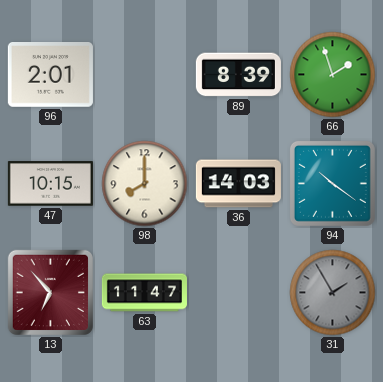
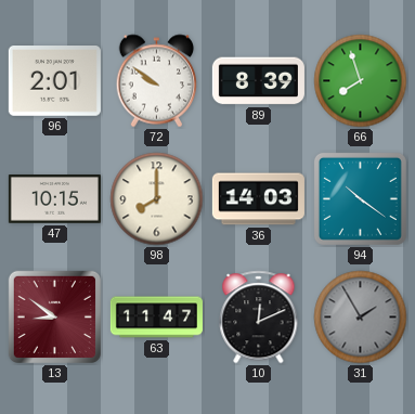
72: none -> 9:51
66: 1:57 -> 7:57
13: 6:53 -> 8:51
10: none -> 12:11
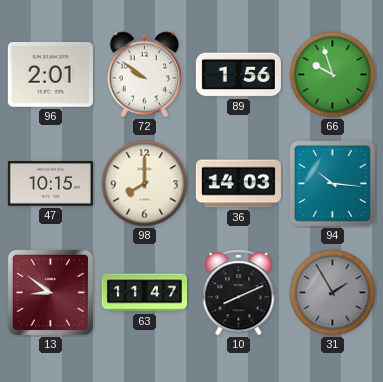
89: 8:39 -> 1:56
66: 7:57 -> 9:57
94: 10:21 -> 10:16
10: 12:11 -> 8:11
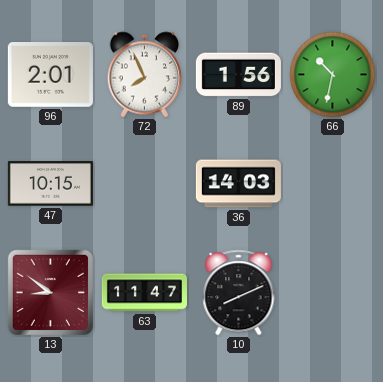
72: 9:51 -> 7:56
66: 9:57 -> 10:32
98: 8:00 -> none
94: 10:16 -> none
31: 1:55 -> none
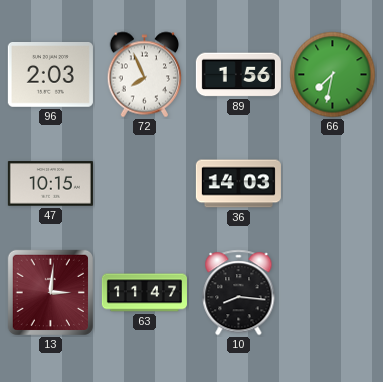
96: 2:01 -> 2:03
66: 10:32 -> 7:32
13: 8:51 -> 3:01
10: 8:11 -> 8:16
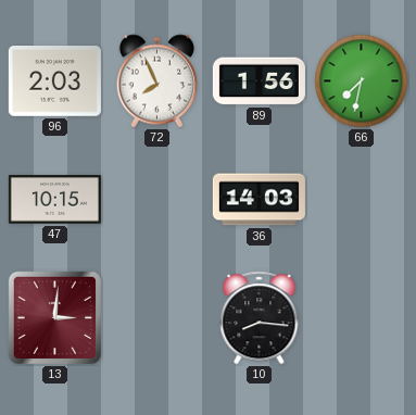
63: 11:47 -> none
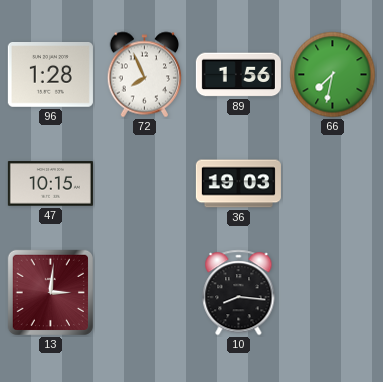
96: 2:03 -> 1:28
36: 14:03 -> 19:03
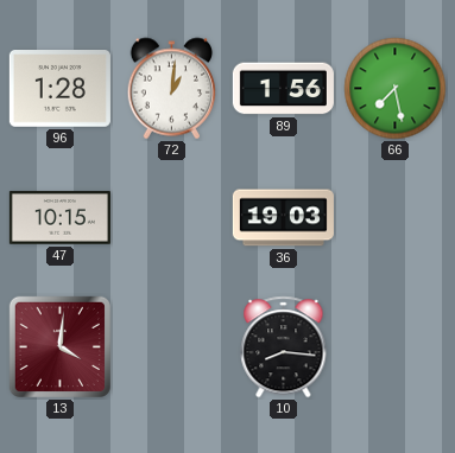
72: 7:56 -> 1:01
66: 7:32 -> 7:28
13: 3:01 -> 4:01
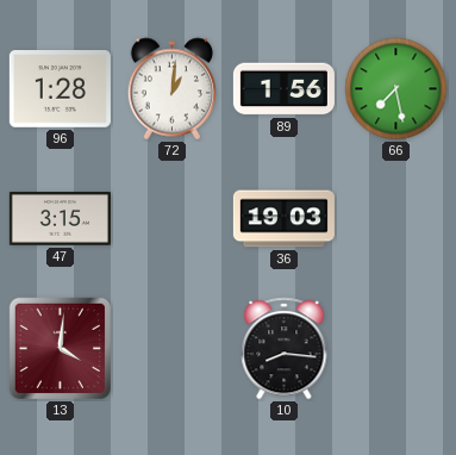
47: 10:15 -> 3:15
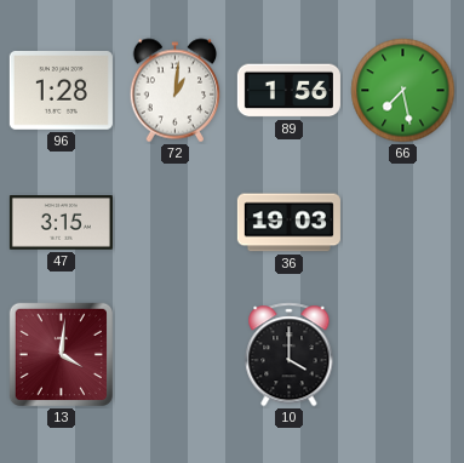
10: 8:16 -> 4:00
